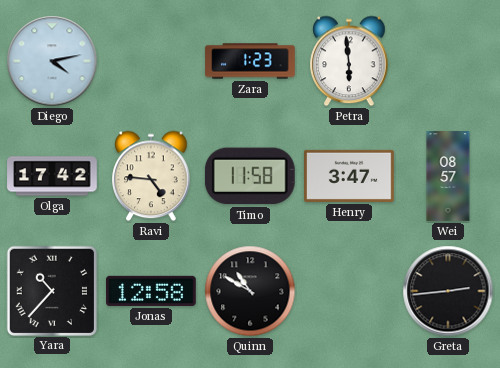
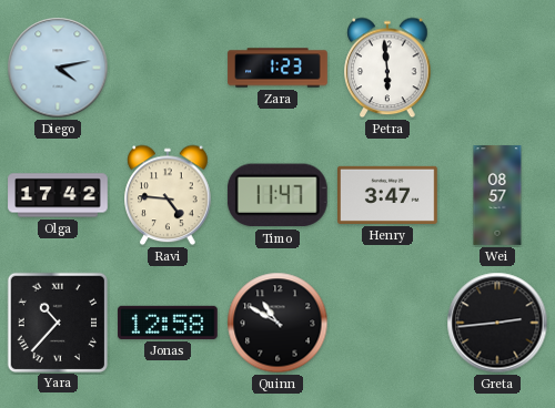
Timo: 11:58 -> 11:47
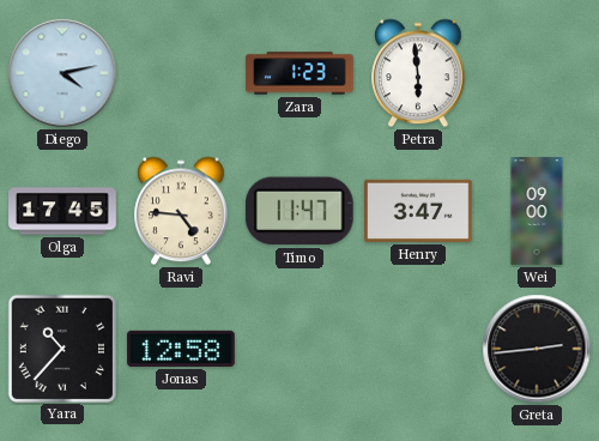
Olga: 17:42 -> 17:45
Wei: 08:57 -> 09:00
Quinn: 10:50 -> none
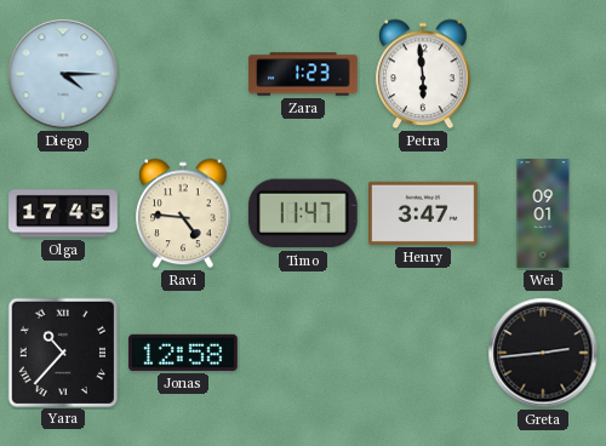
Diego: 4:13 -> 4:15
Wei: 09:00 -> 09:01
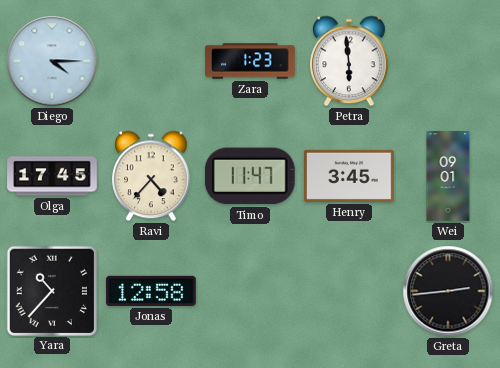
Ravi: 4:46 -> 4:37
Henry: 3:47 -> 3:45
